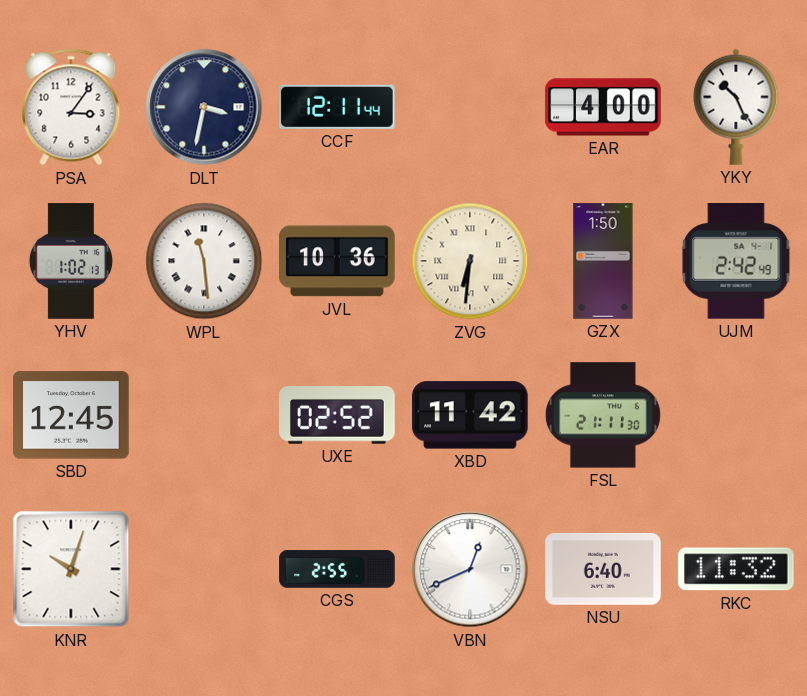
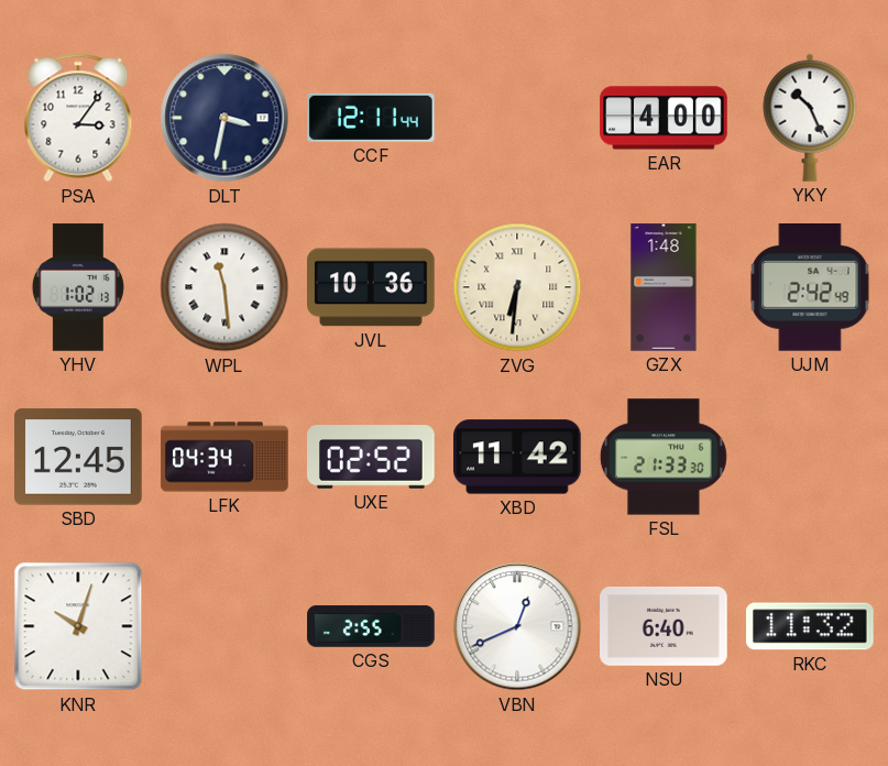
GZX: 1:50 -> 1:48
LFK: none -> 04:34
FSL: 21:11 -> 21:33
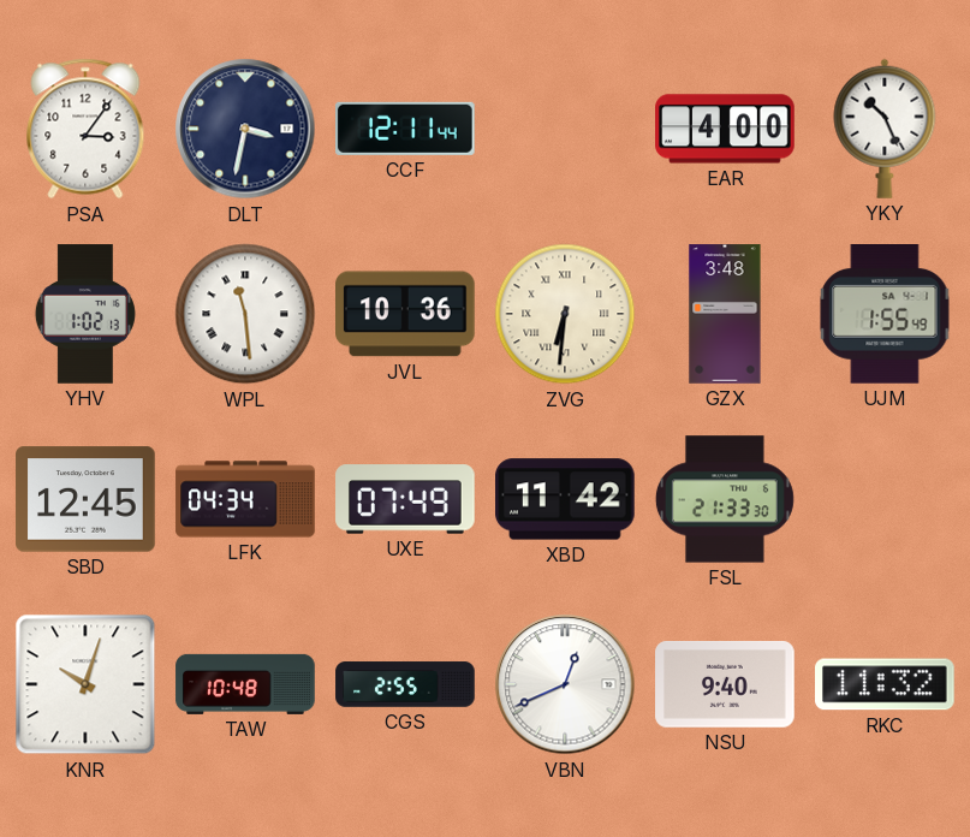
GZX: 1:48 -> 3:48
UJM: 2:42 -> 1:55
UXE: 02:52 -> 07:49
TAW: none -> 10:48
NSU: 6:40 -> 9:40
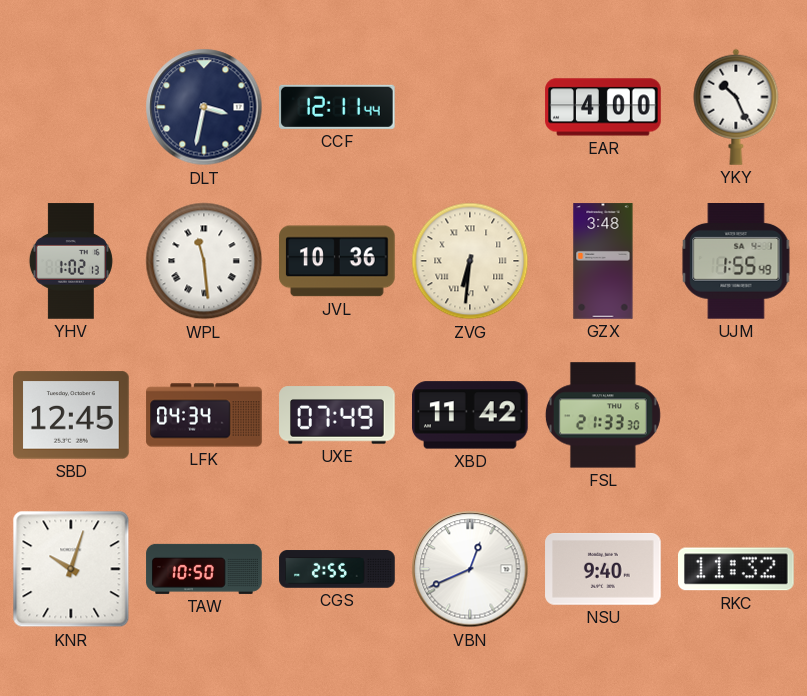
PSA: 3:06 -> none
TAW: 10:48 -> 10:50
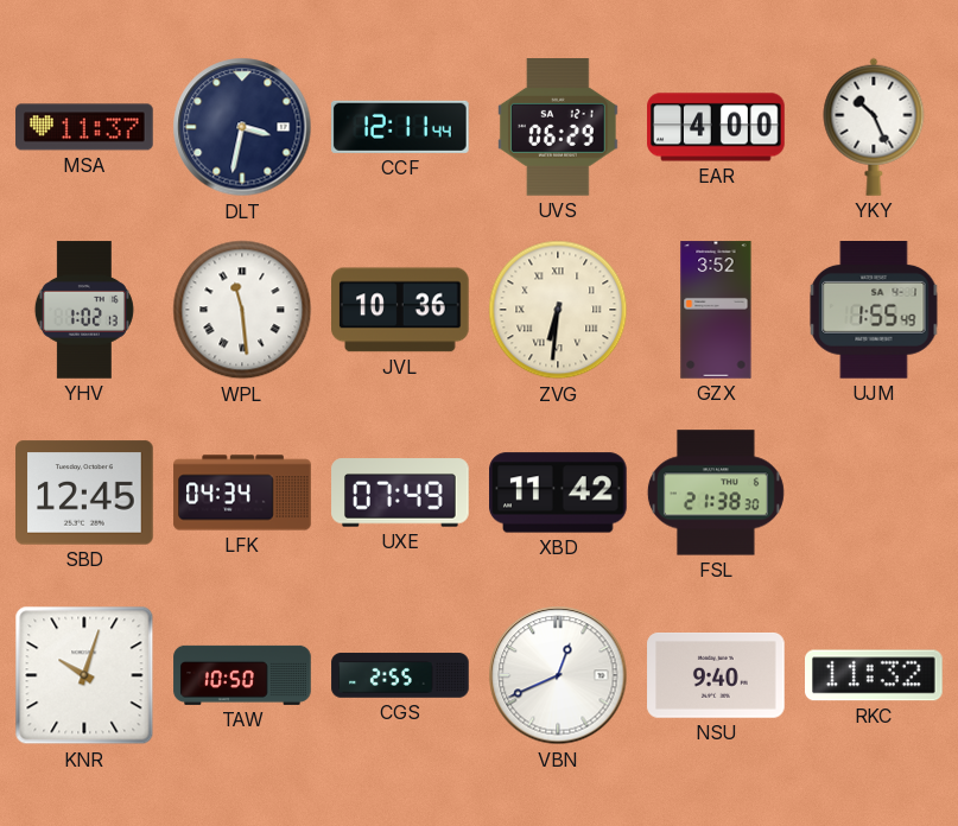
MSA: none -> 11:37
UVS: none -> 06:29
GZX: 3:48 -> 3:52
FSL: 21:33 -> 21:38
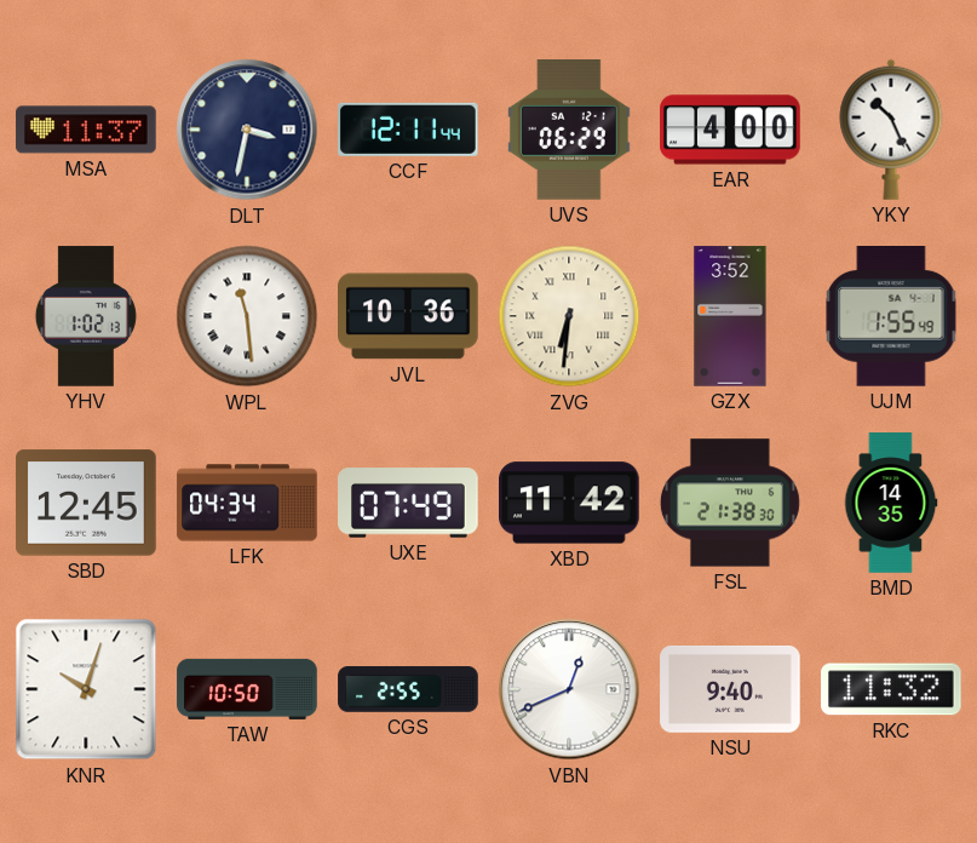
BMD: none -> 14:35
